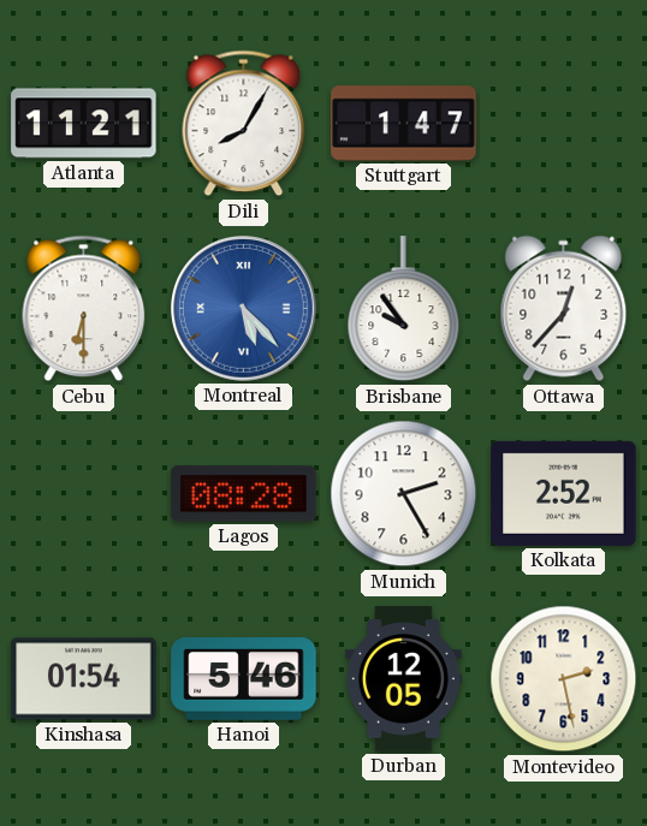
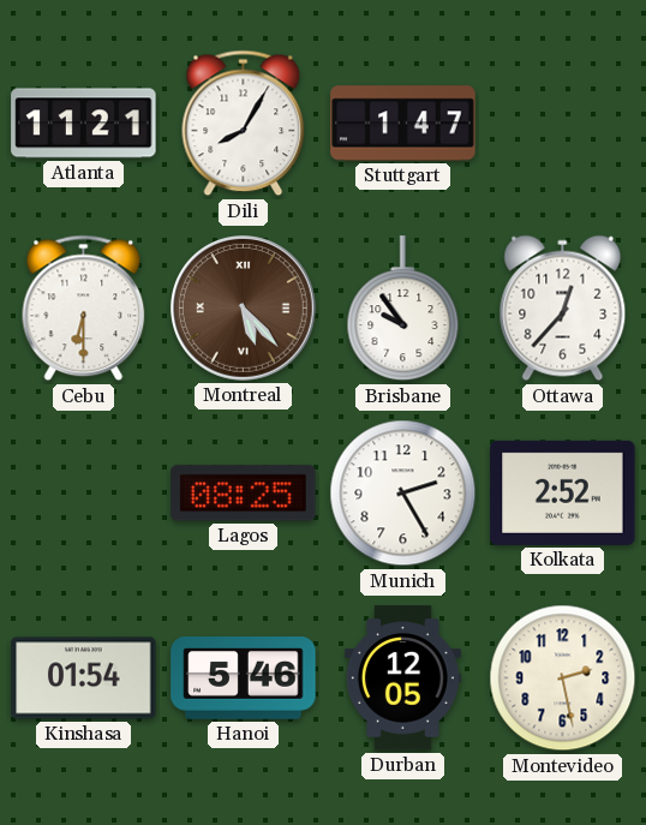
Montreal dial: blue -> brown
Lagos: 08:28 -> 08:25
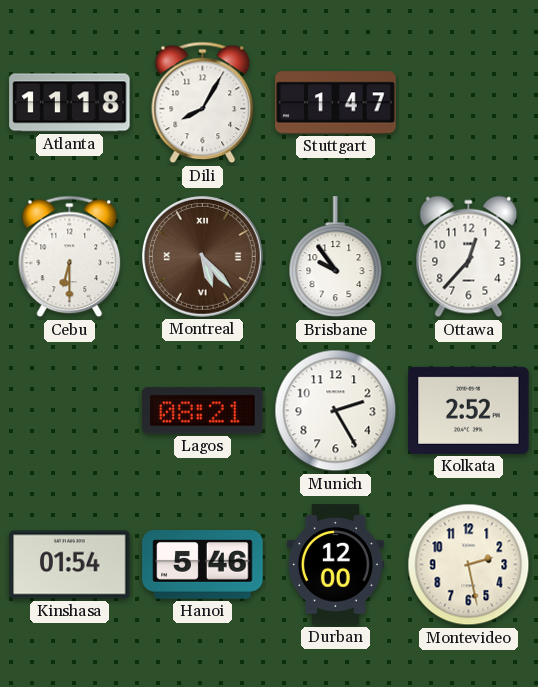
Atlanta: 11:21 -> 11:18
Lagos: 08:25 -> 08:21
Durban: 12:05 -> 12:00
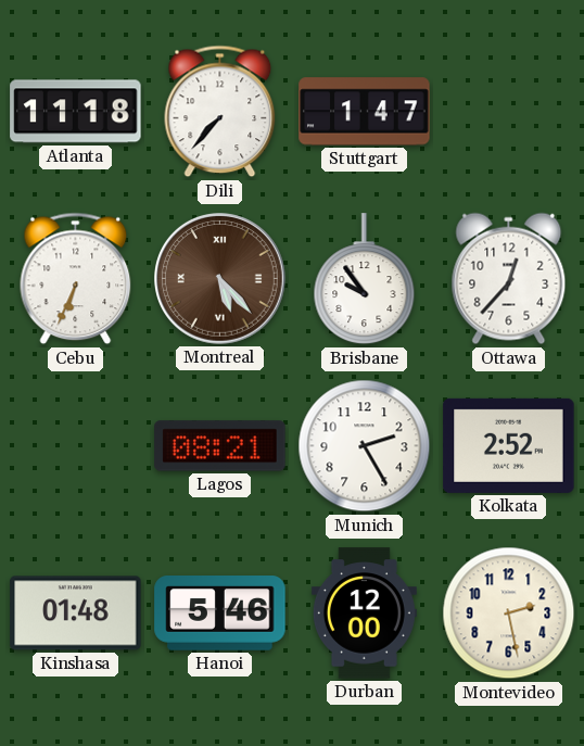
Dili: 8:05 -> 7:37
Cebu: 6:30 -> 6:34
Kinshasa: 01:54 -> 01:48
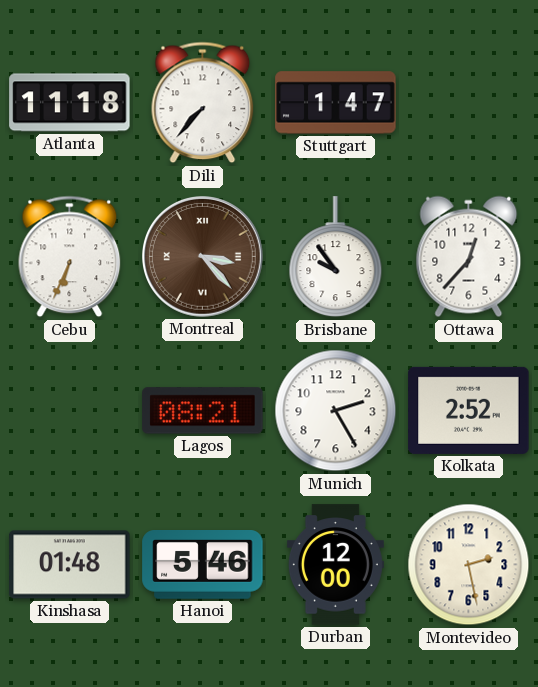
Montreal: 5:23 -> 3:23
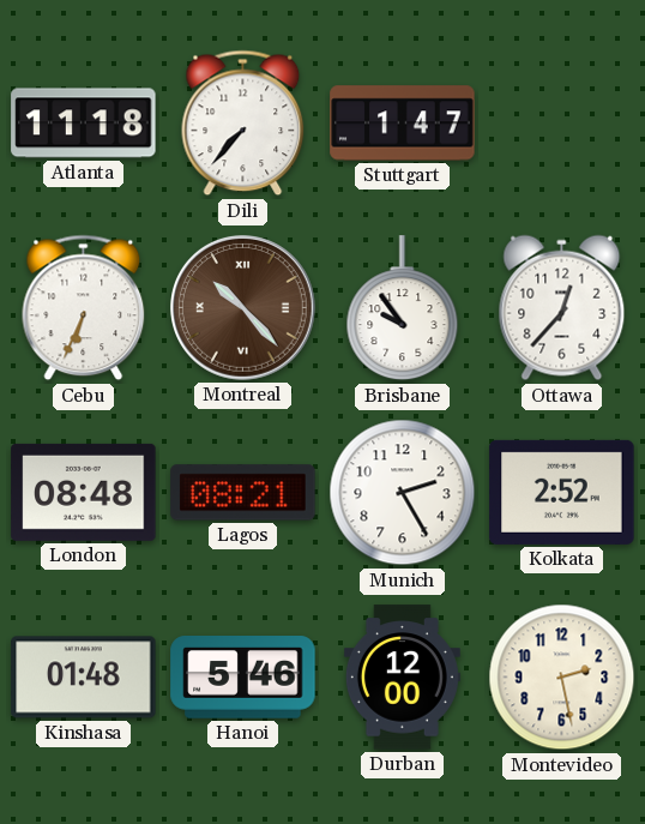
Montreal: 3:23 -> 10:23
London: none -> 08:48
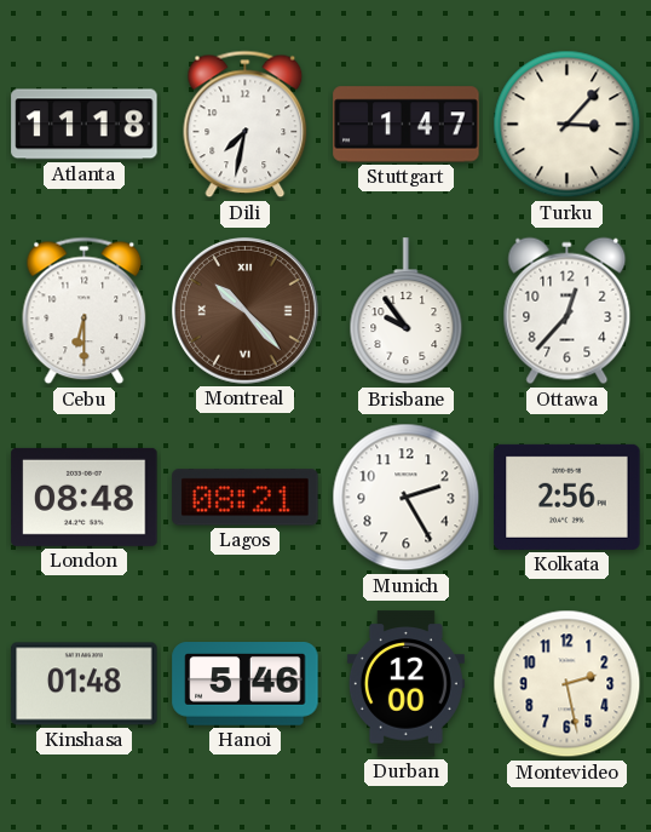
Dili: 7:37 -> 7:32
Turku: none -> 3:07
Cebu: 6:34 -> 6:30
Kolkata: 2:52 -> 2:56
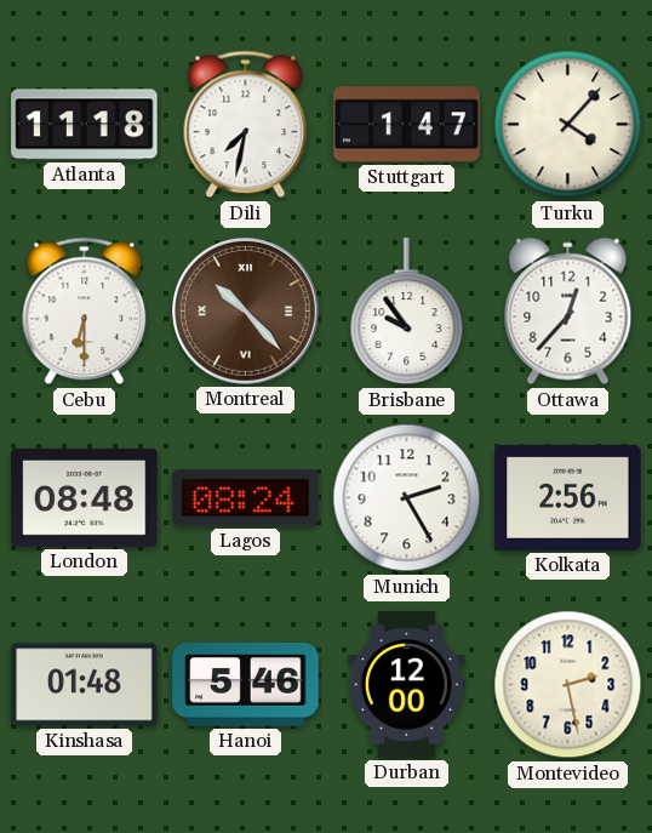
Turku: 3:07 -> 4:07
Lagos: 08:21 -> 08:24
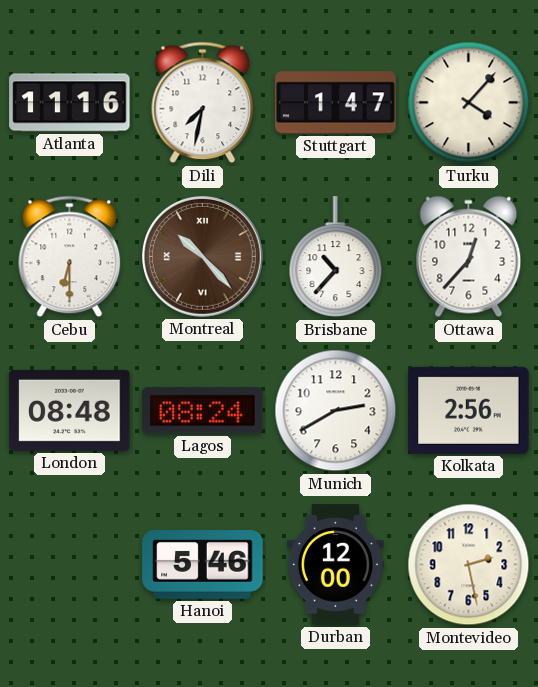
Atlanta: 11:18 -> 11:16
Brisbane: 9:54 -> 10:37
Munich: 2:25 -> 2:40
Kinshasa: 01:48 -> none
